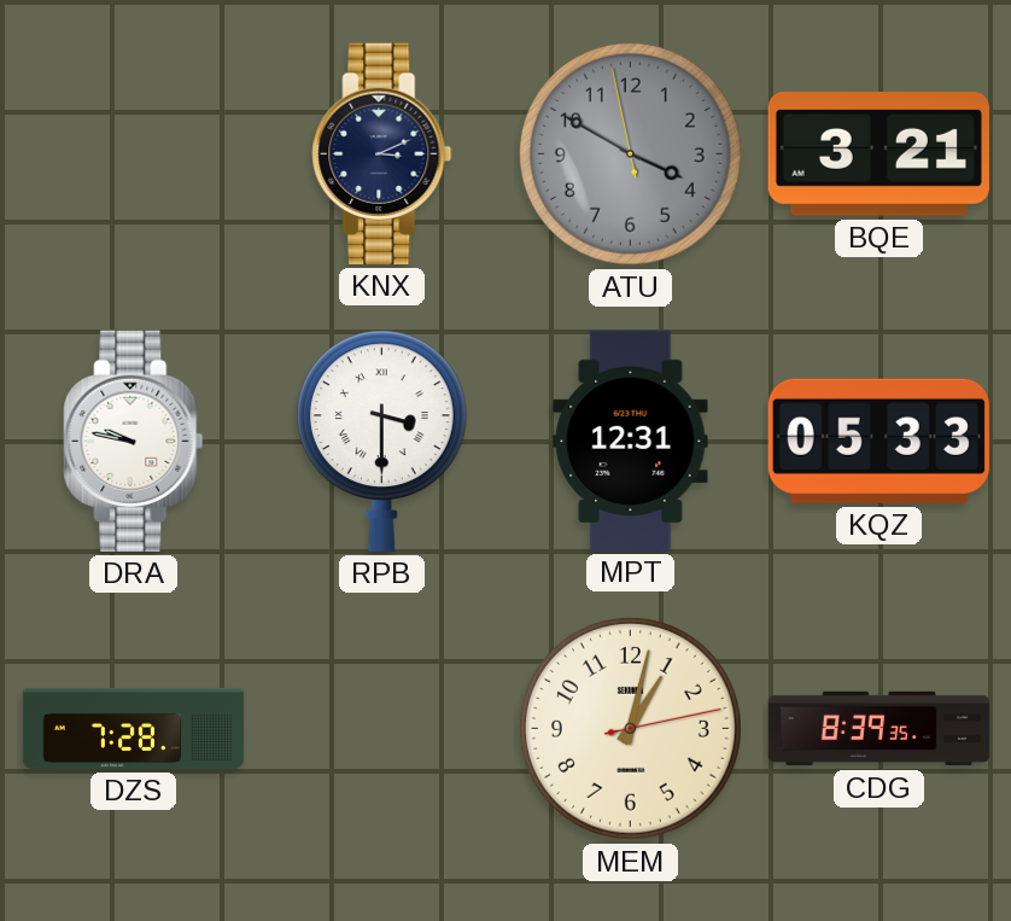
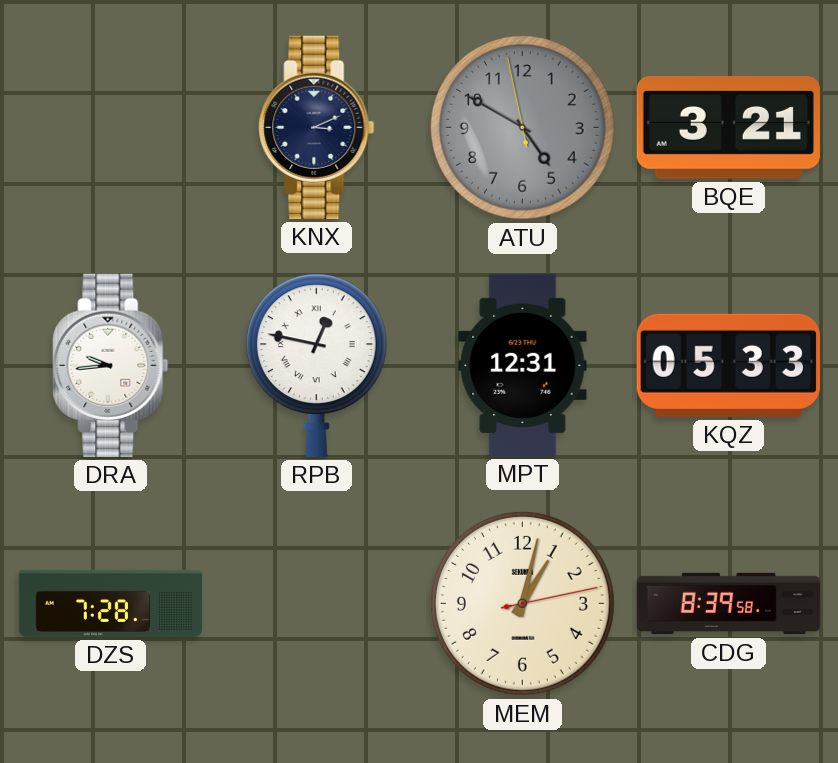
ATU: 3:49 -> 4:49
DRA: 9:47 -> 9:44
RPB: 3:30 -> 12:47
CDG: 8:39:35 -> 8:39:58
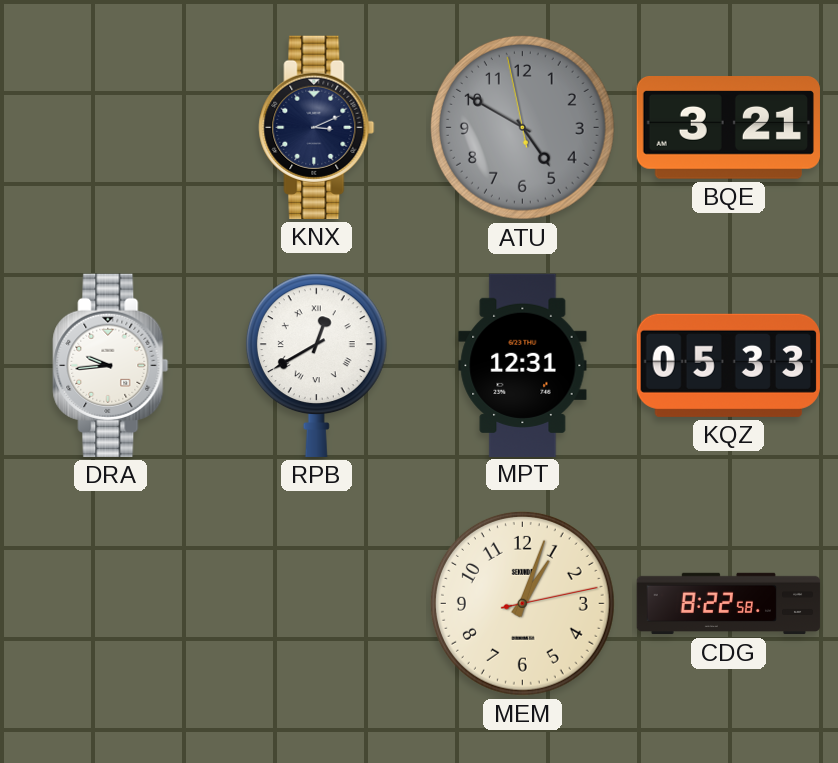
RPB: 12:47 -> 12:40
DZS: 7:28 -> none
MEM: 1:02 -> 1:03
CDG: 8:39 -> 8:22
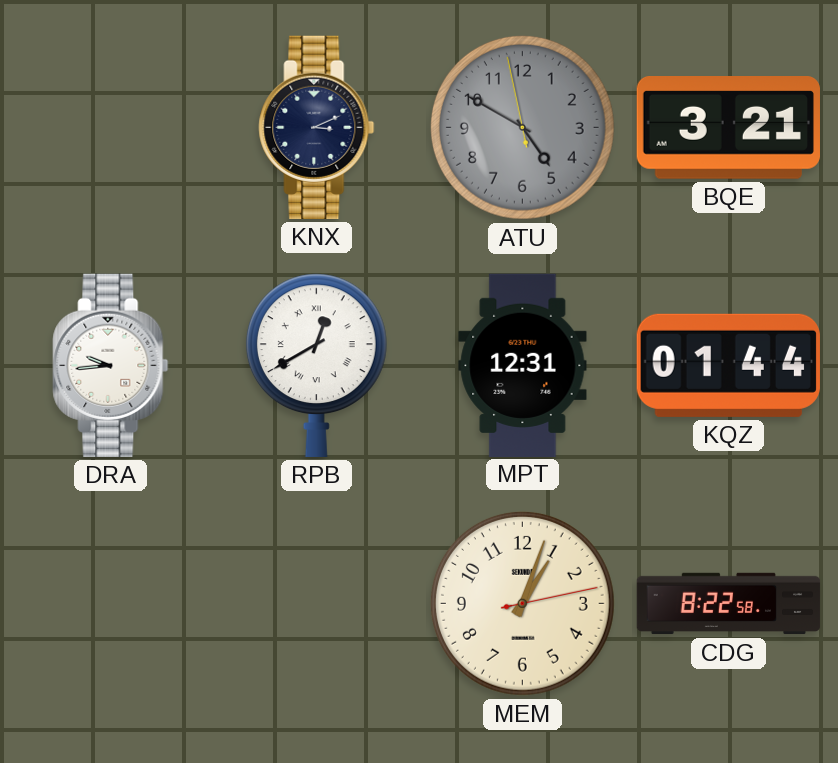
KQZ: 05:33 -> 01:44
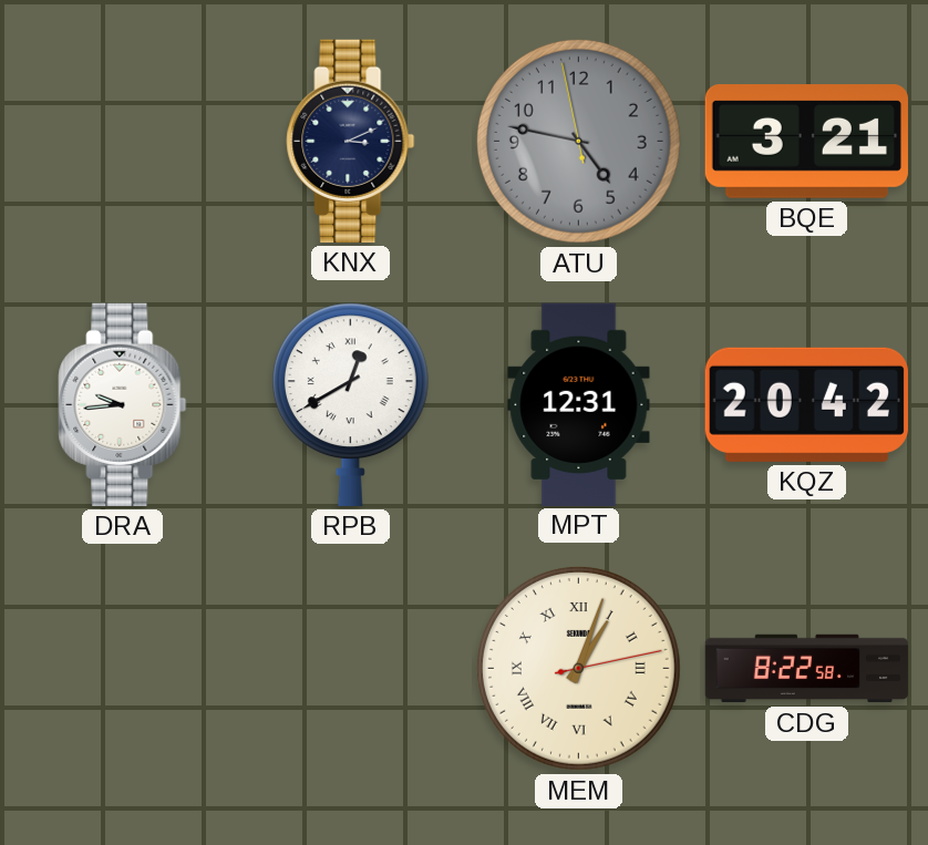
ATU: 4:49 -> 4:46
KQZ: 01:44 -> 20:42
MEM numerals: Arabic -> Roman
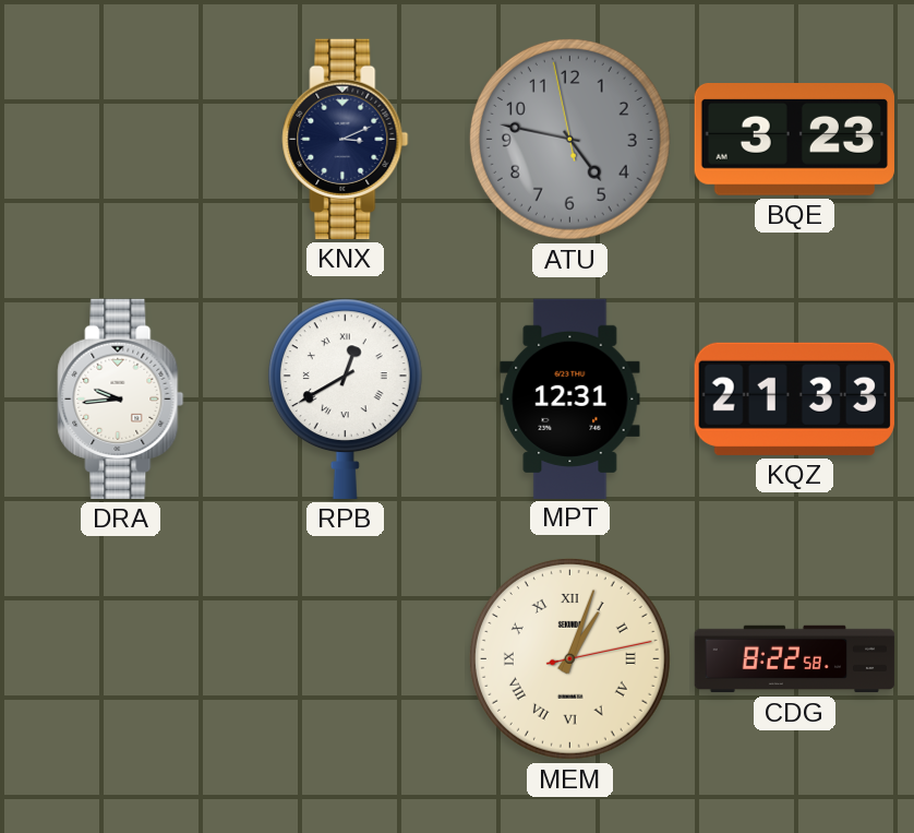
BQE: 3:21 -> 3:23
KQZ: 20:42 -> 21:33
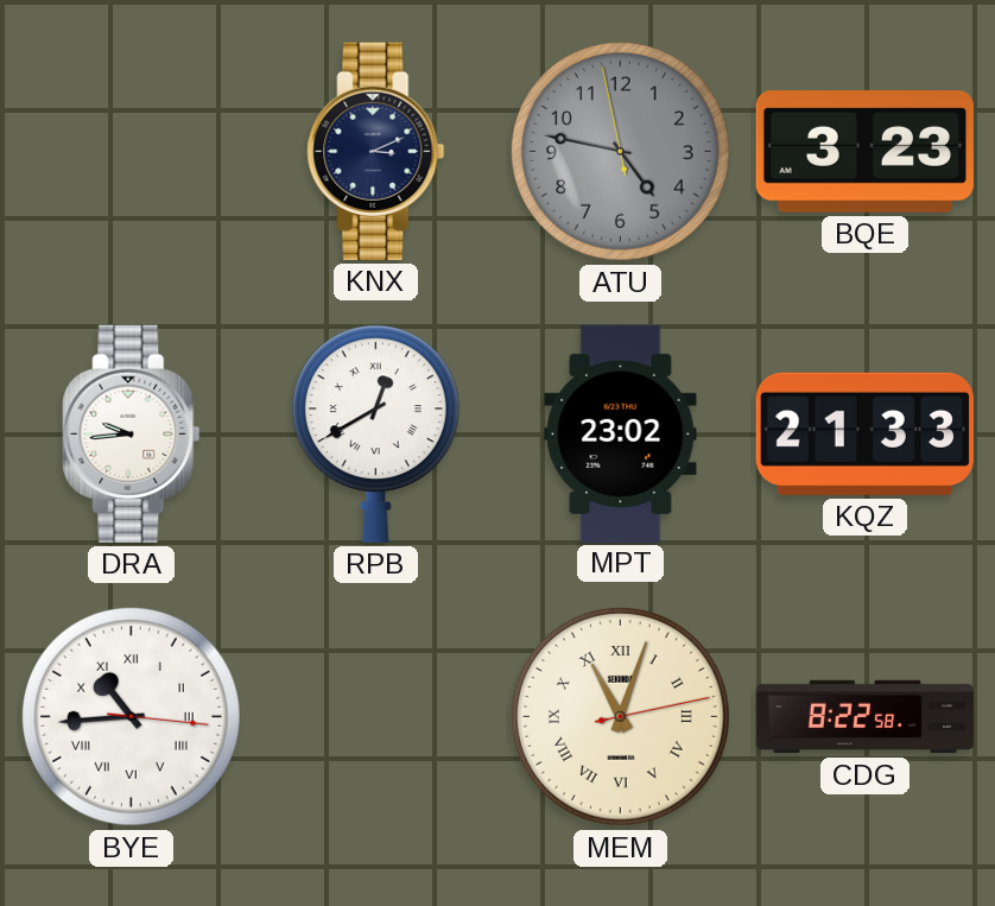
MPT: 12:31 -> 23:02
BYE: none -> 10:44
MEM: 1:03 -> 11:03
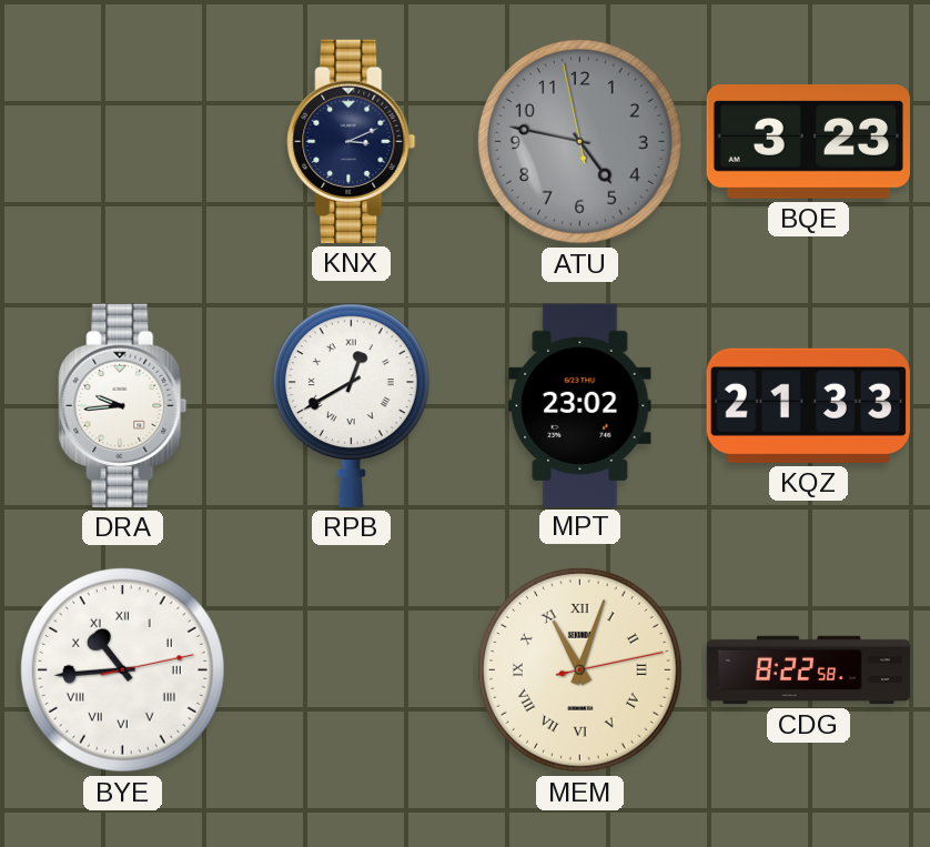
BYE: 10:44:16 -> 10:44:13
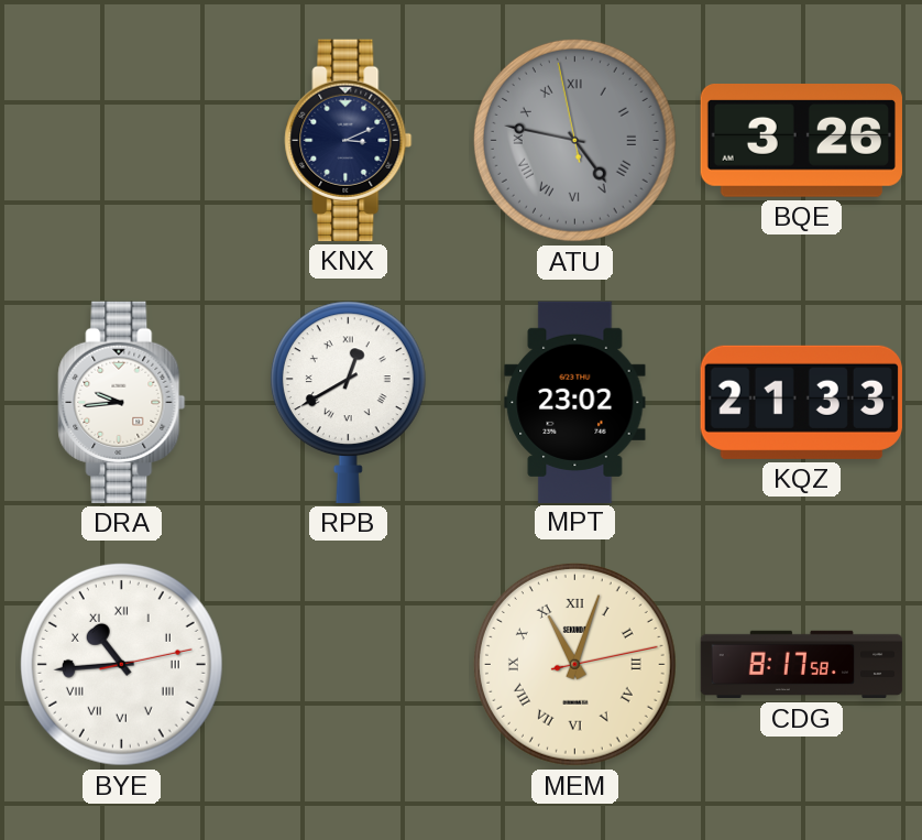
ATU numerals: Arabic -> Roman
BQE: 3:23 -> 3:26
CDG: 8:22 -> 8:17
